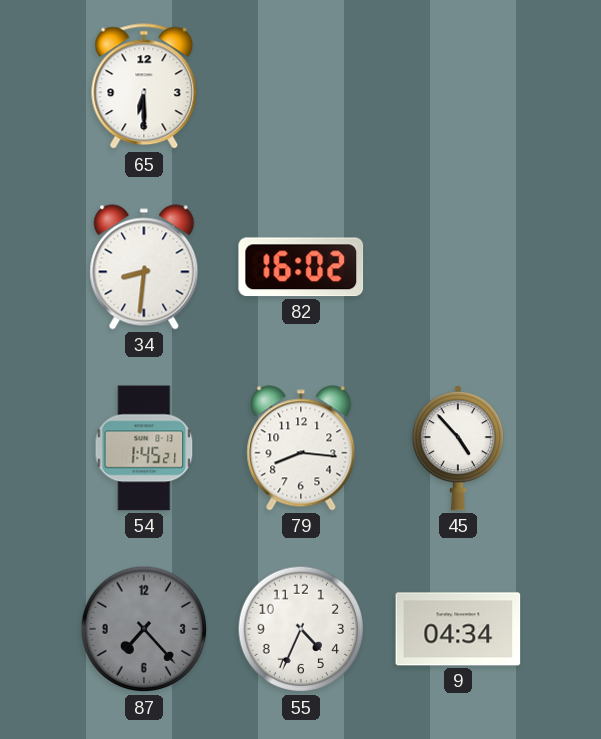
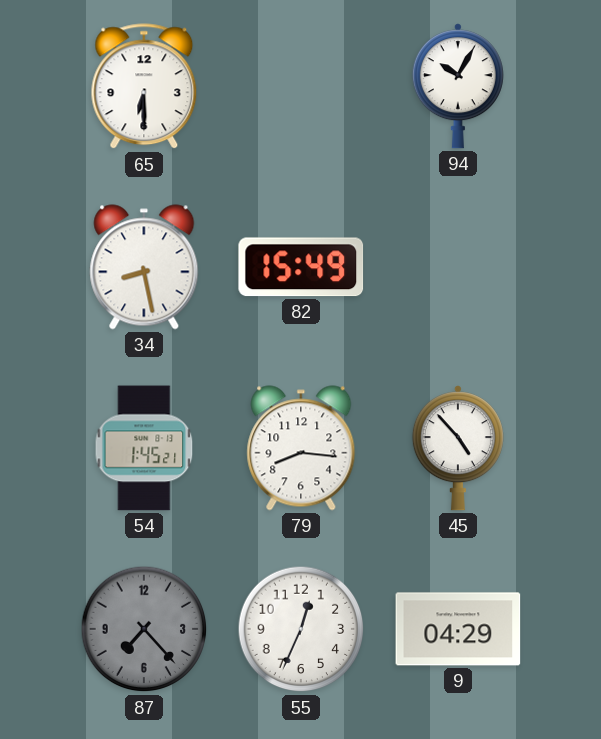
94: none -> 10:05
34: 8:31 -> 8:28
82: 16:02 -> 15:49
55: 4:34 -> 12:34
9: 04:34 -> 04:29
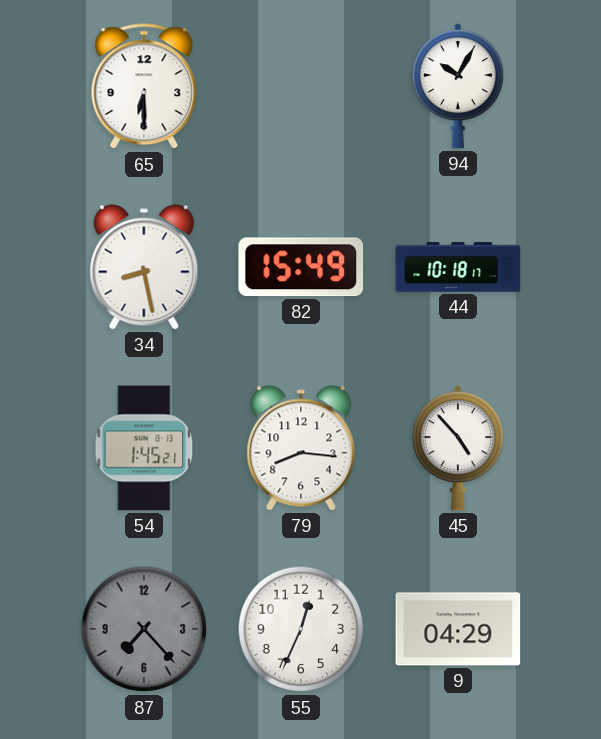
44: none -> 10:18
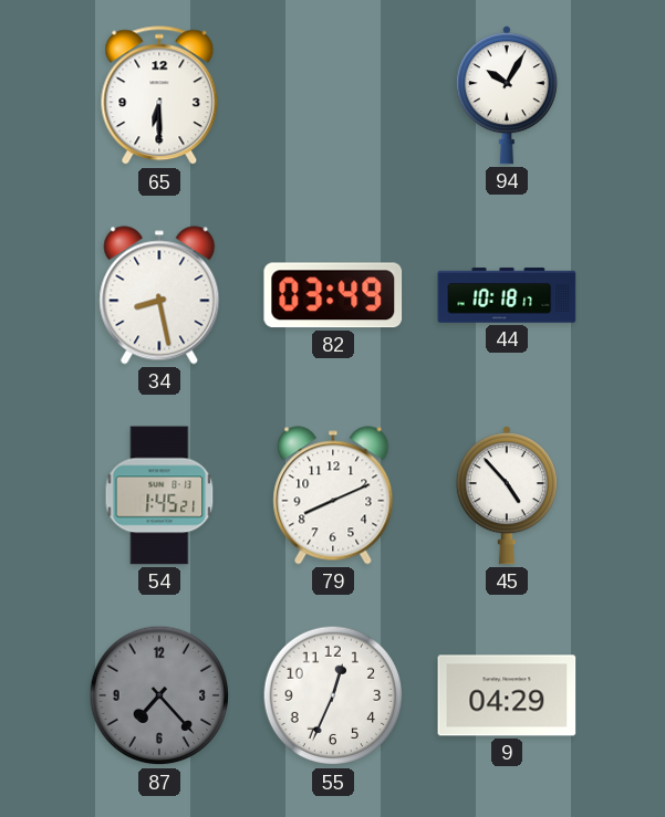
82: 15:49 -> 03:49
79: 8:16 -> 8:11
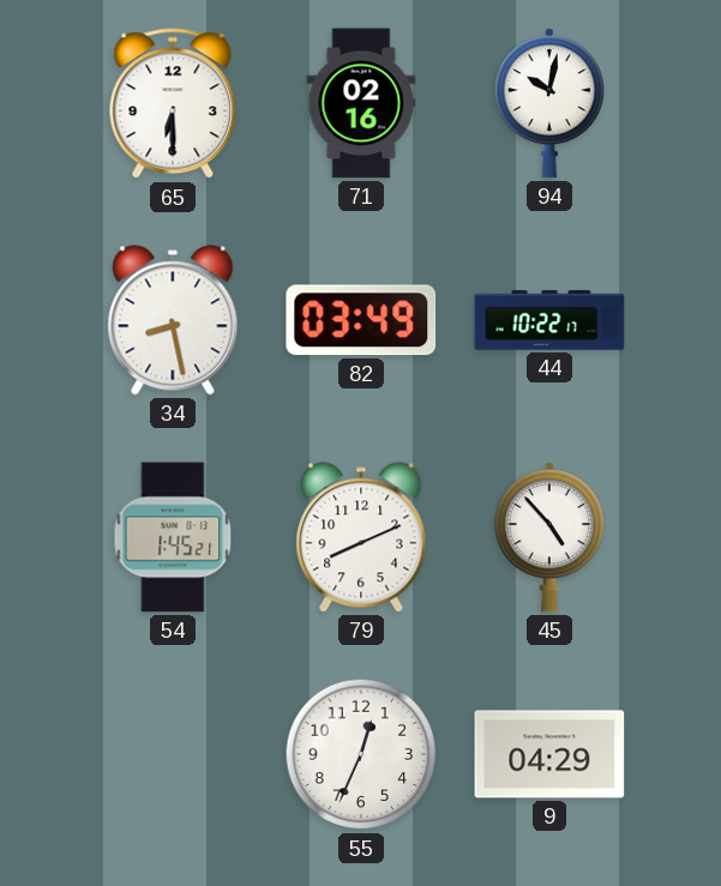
71: none -> 02:16
94: 10:05 -> 10:02
44: 10:18 -> 10:22
87: 7:23 -> none
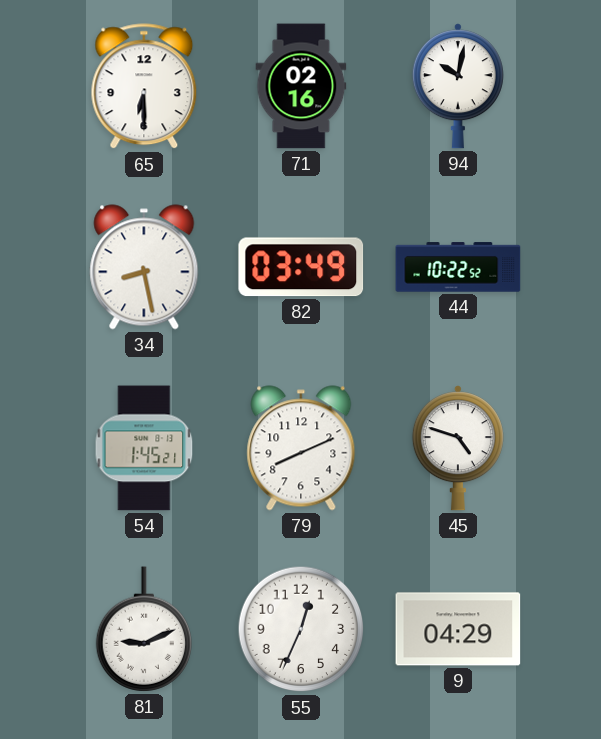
44: 10:22:17 -> 10:22:52
45: 4:53 -> 4:48
81: none -> 9:11
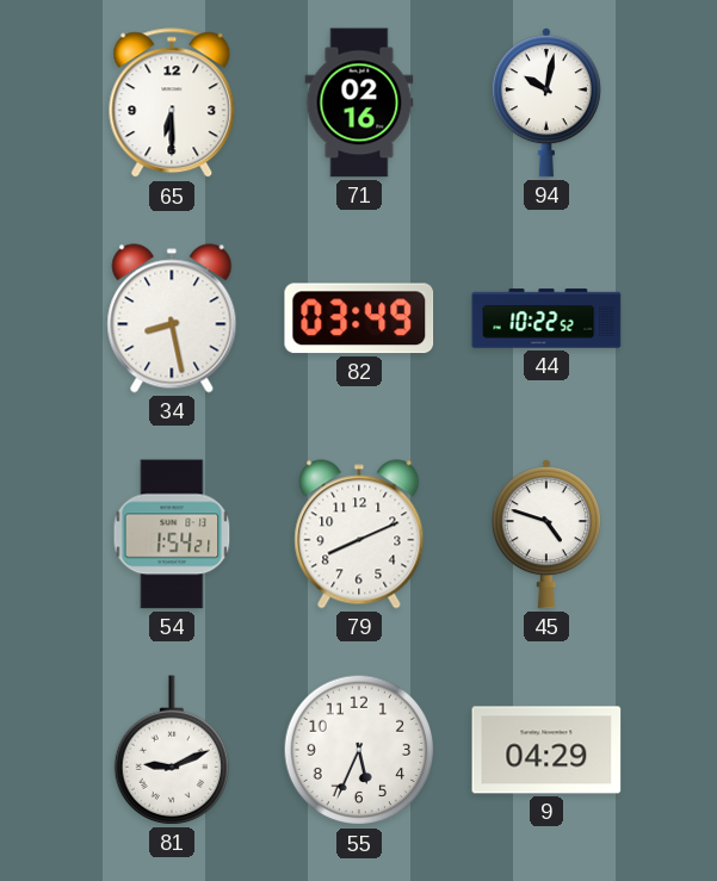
54: 1:45 -> 1:54
55: 12:34 -> 5:34
